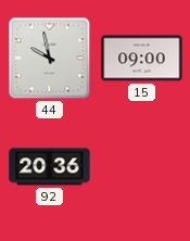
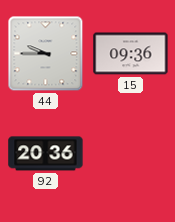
44: 9:58 -> 9:45
15: 09:00 -> 09:36
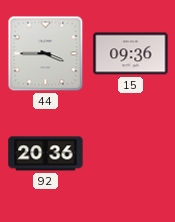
44: 9:45 -> 3:45
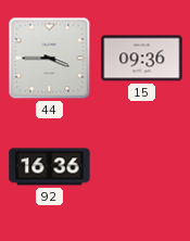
92: 20:36 -> 16:36
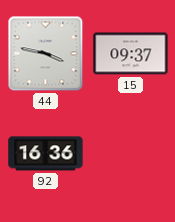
44: 3:45 -> 3:47
15: 09:36 -> 09:37
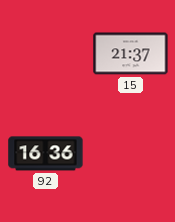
44: 3:47 -> none
15: 09:37 -> 21:37
